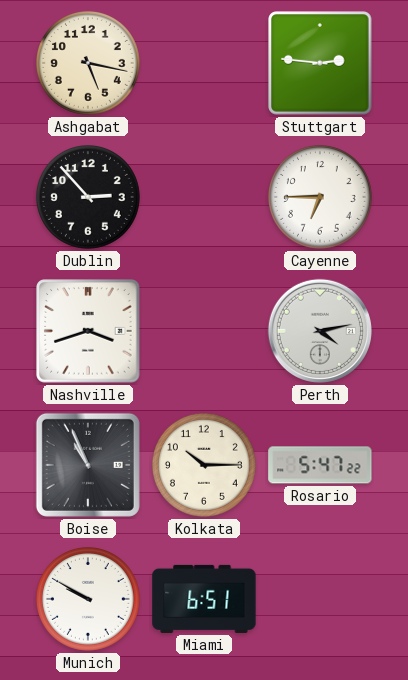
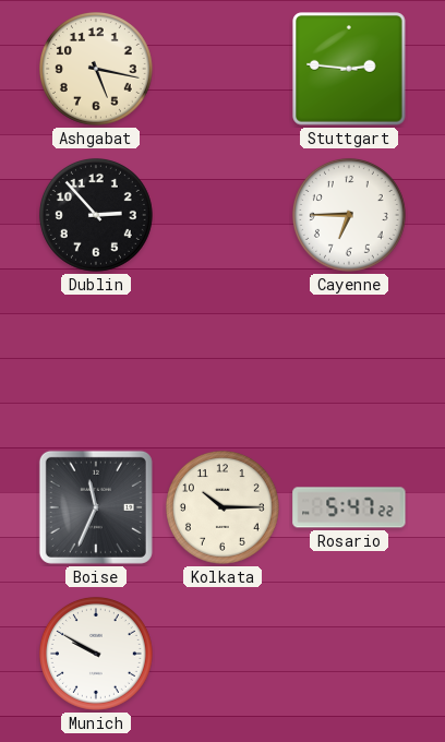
Nashville: 3:42 -> none
Perth: 4:13 -> none
Boise: 10:56 -> 11:34
Miami: 6:51 -> none
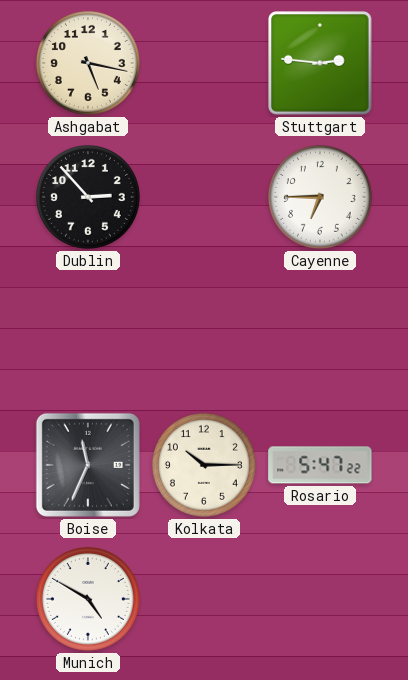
Munich: 9:50 -> 4:50
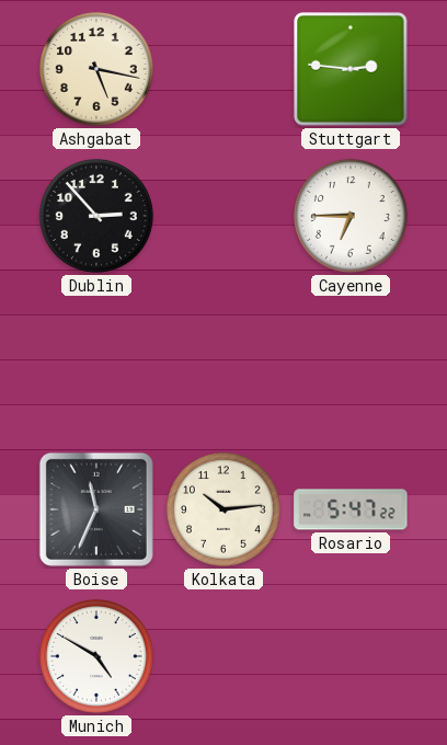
Kolkata: 10:15 -> 10:14
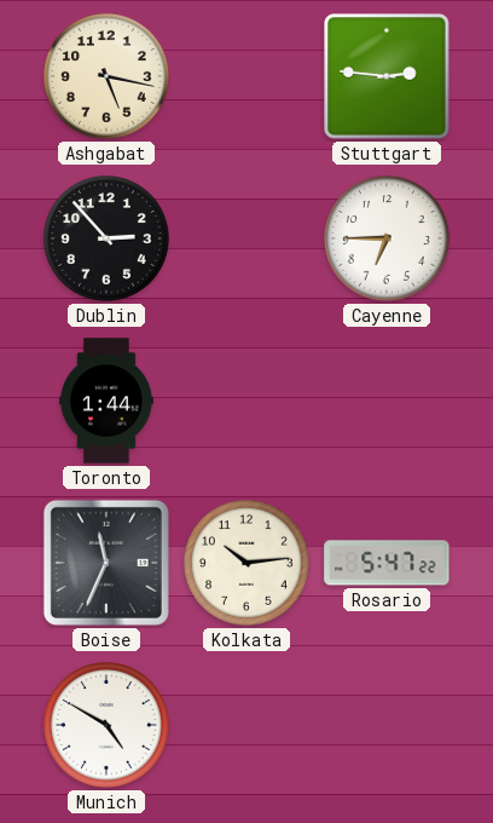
Toronto: none -> 1:44
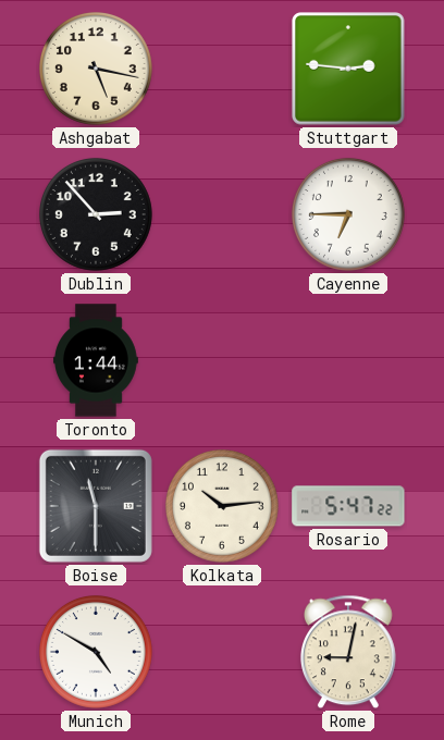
Boise: 11:34 -> 11:30
Rome: none -> 9:02
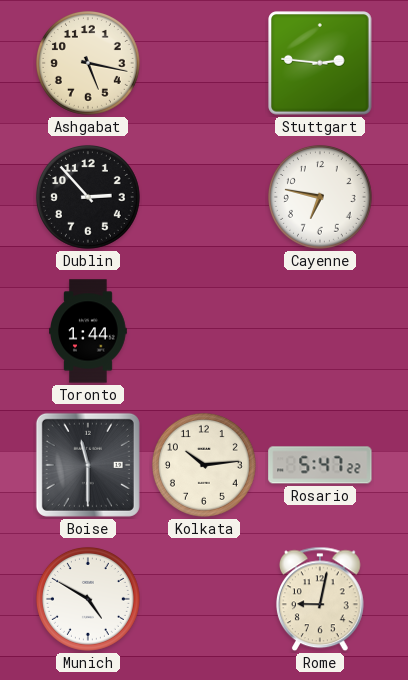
Cayenne: 6:45 -> 6:47
